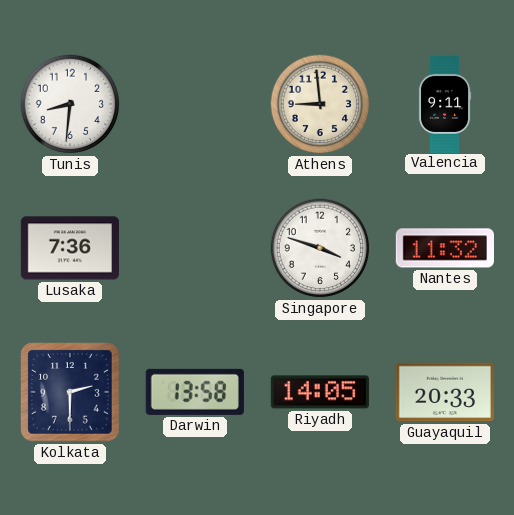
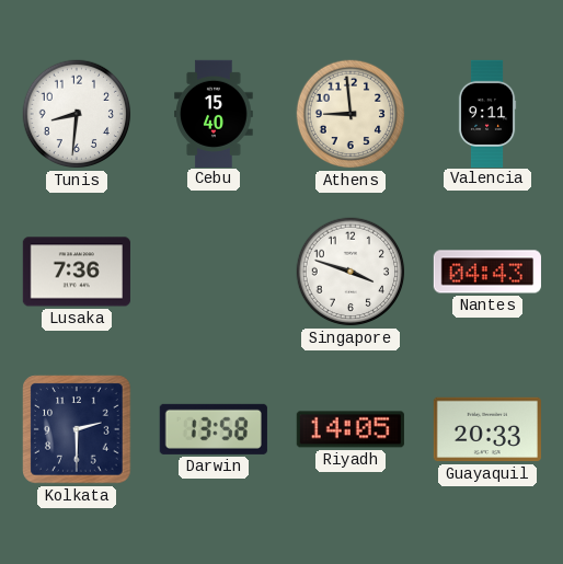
Cebu: none -> 15:40
Nantes: 11:32 -> 04:43
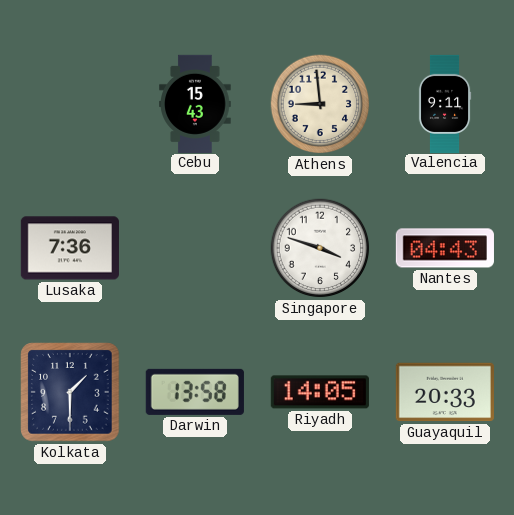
Tunis: 8:31 -> none
Cebu: 15:40 -> 15:43
Kolkata: 2:30 -> 1:30
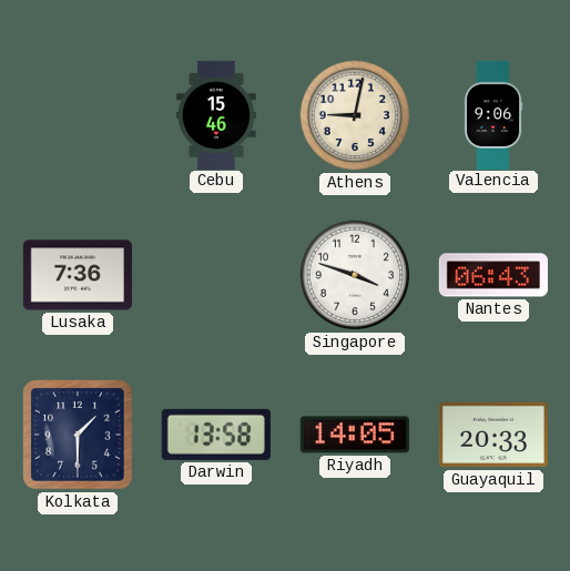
Cebu: 15:43 -> 15:46
Athens: 8:59 -> 9:02
Valencia: 9:11 -> 9:06
Nantes: 04:43 -> 06:43
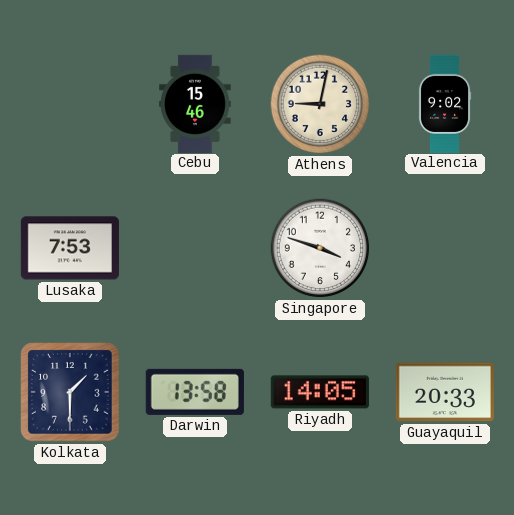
Valencia: 9:06 -> 9:02
Lusaka: 7:36 -> 7:53
Nantes: 06:43 -> none
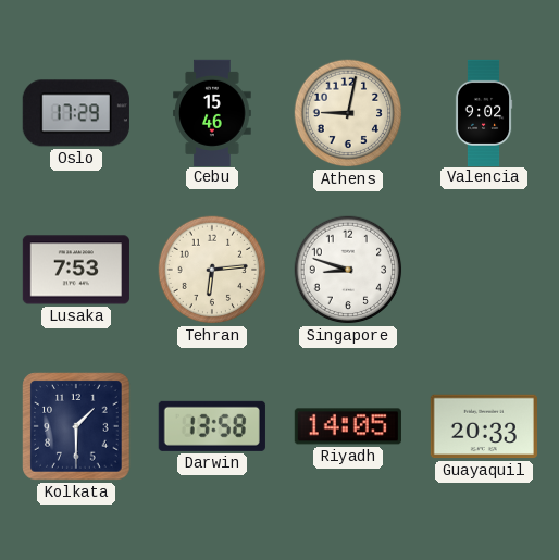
Oslo: none -> 17:29
Tehran: none -> 6:14
Singapore: 3:48 -> 8:48
